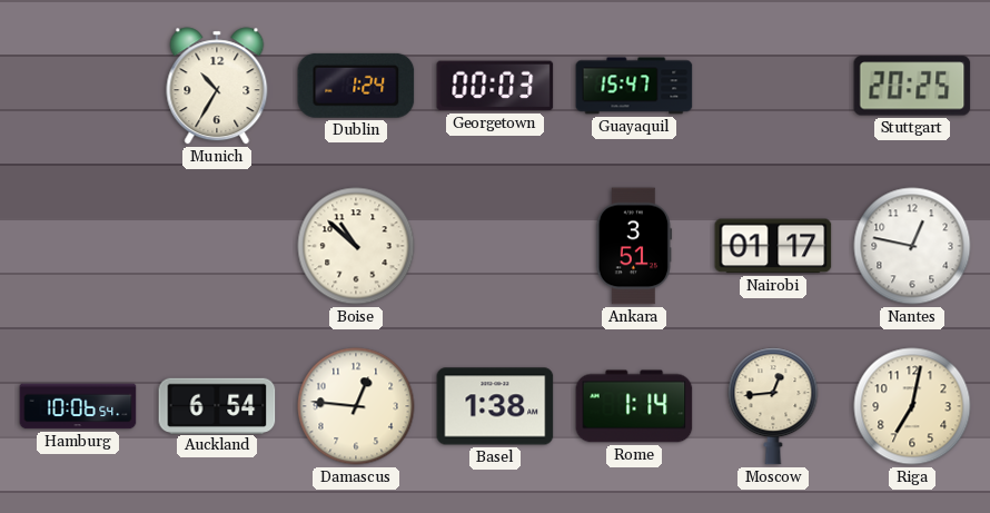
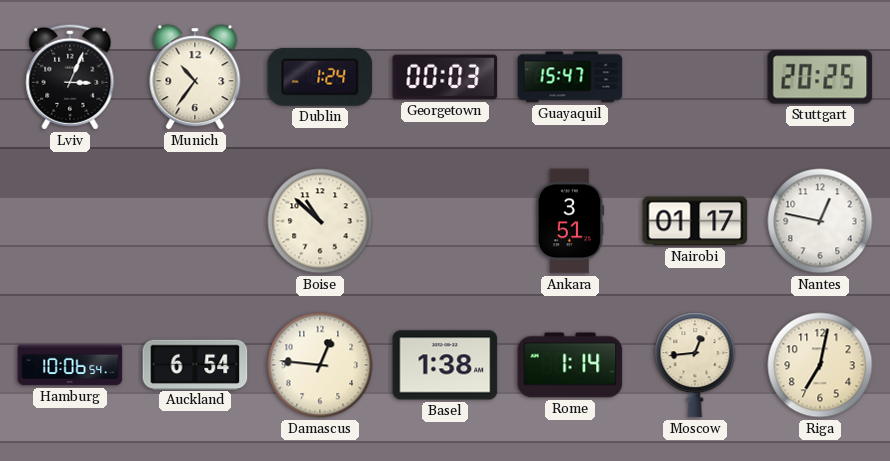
Lviv: none -> 3:04
Munich: 10:35 -> 10:36
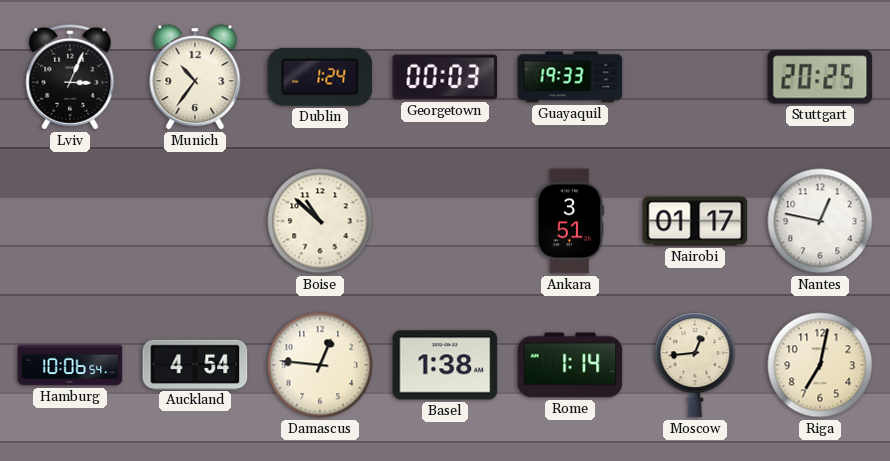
Guayaquil: 15:47 -> 19:33
Auckland: 6:54 -> 4:54
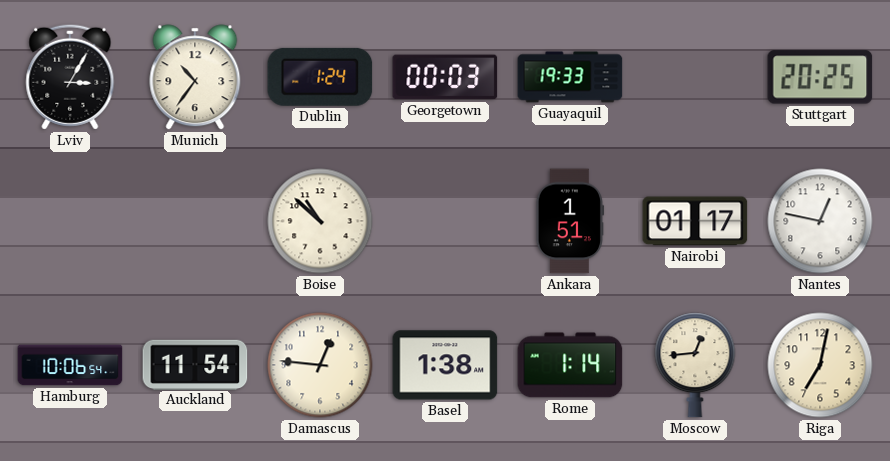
Lviv: 3:04 -> 3:05
Ankara: 3:51 -> 1:51
Auckland: 4:54 -> 11:54
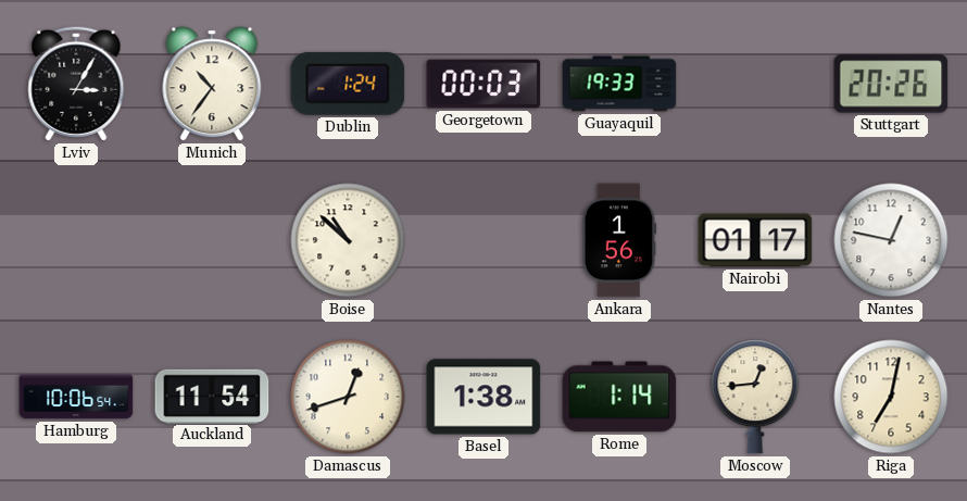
Stuttgart: 20:25 -> 20:26
Ankara: 1:51 -> 1:56
Damascus: 12:46 -> 12:42
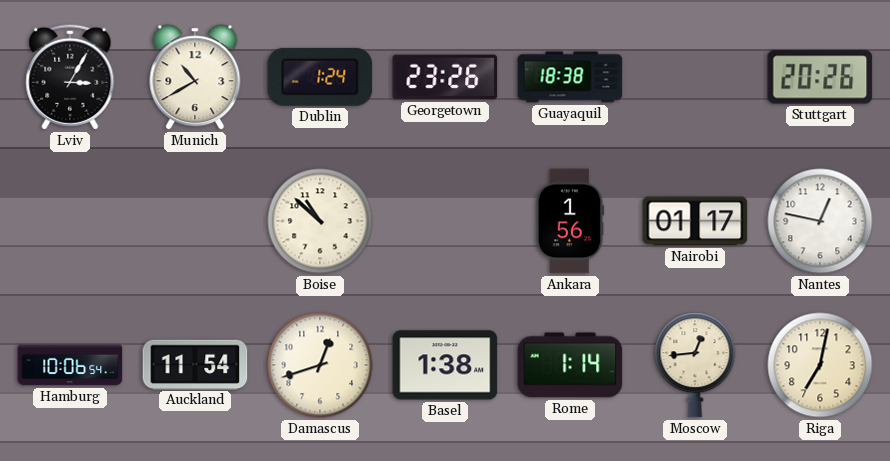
Munich: 10:36 -> 10:40
Georgetown: 00:03 -> 23:26
Guayaquil: 19:33 -> 18:38
